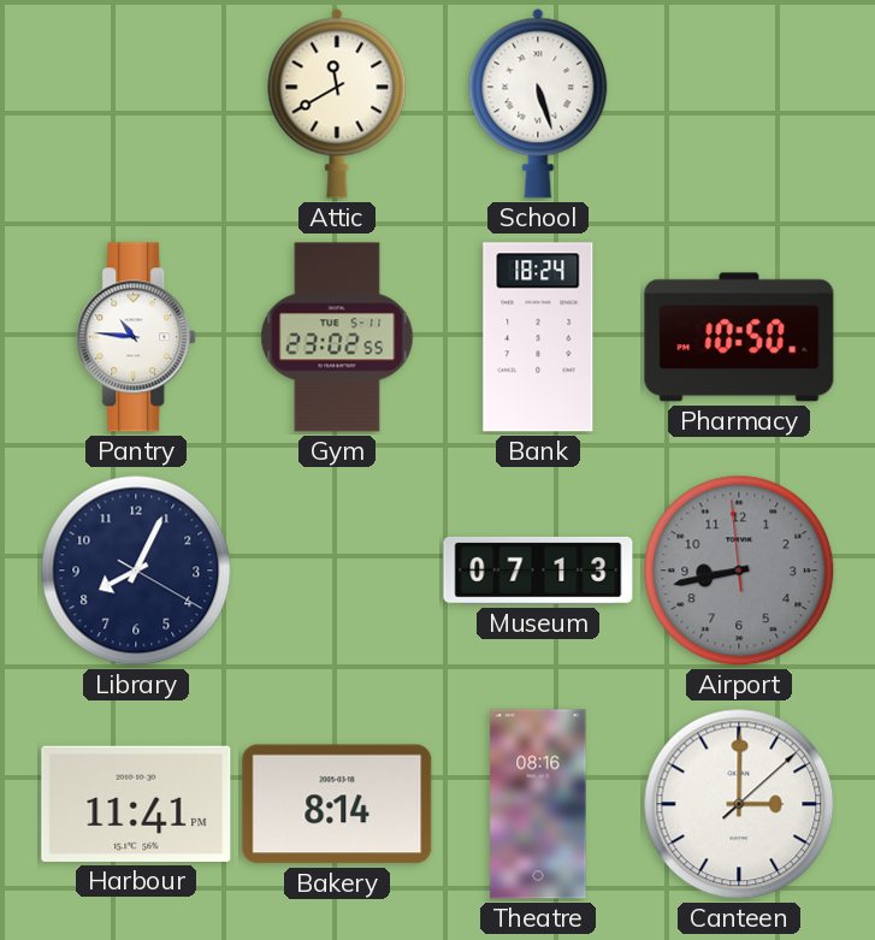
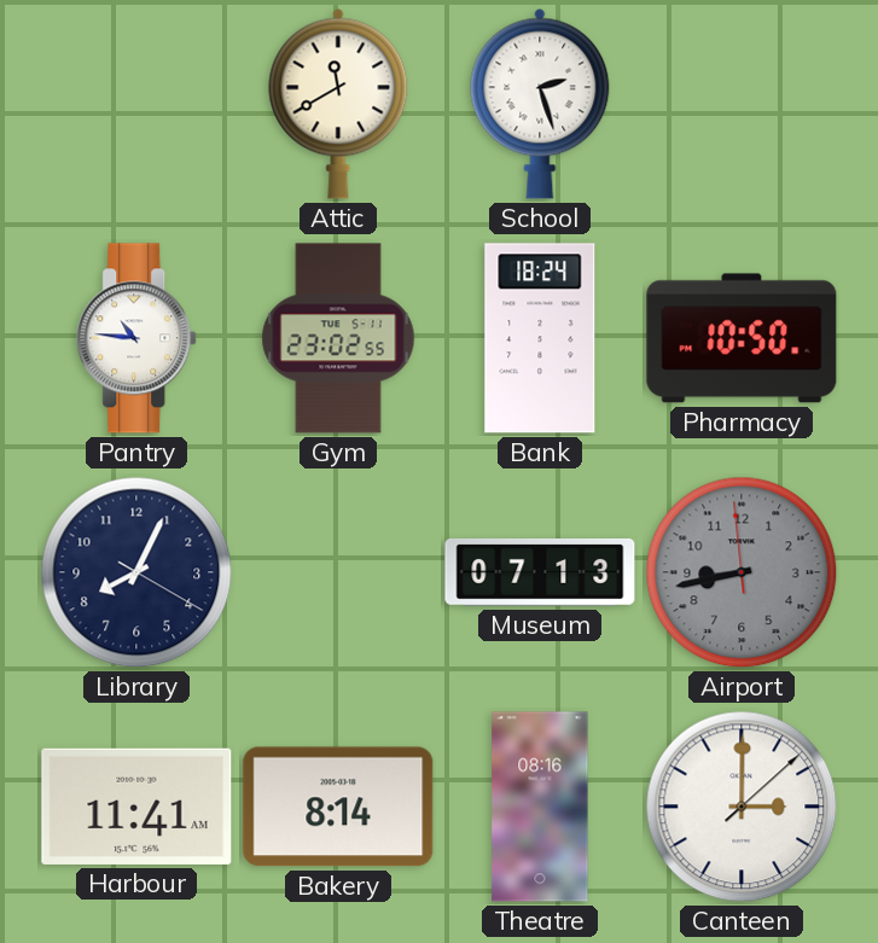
School: 5:27 -> 2:27
Harbour: 11:41 PM -> 11:41 AM
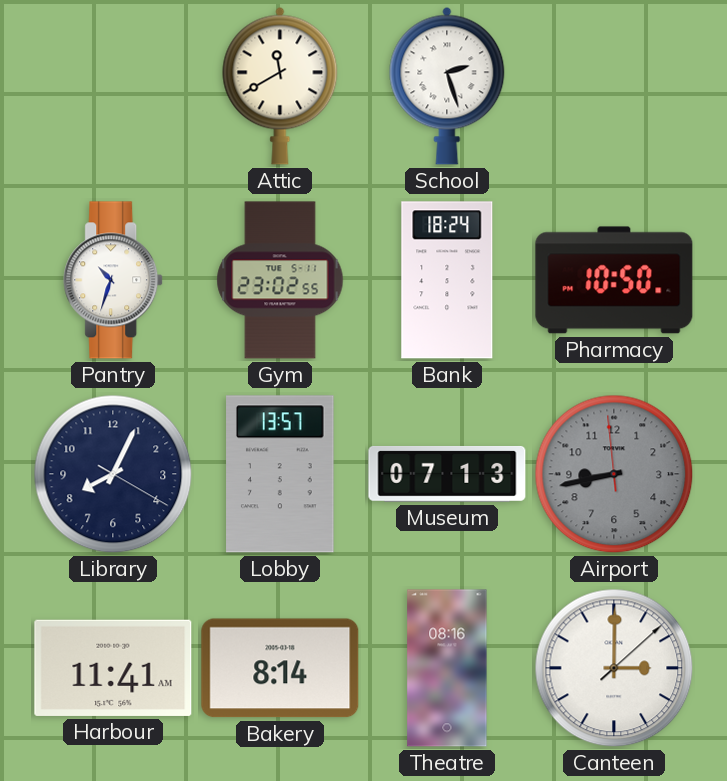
Pantry: 10:46 -> 10:33
Lobby: none -> 13:57
